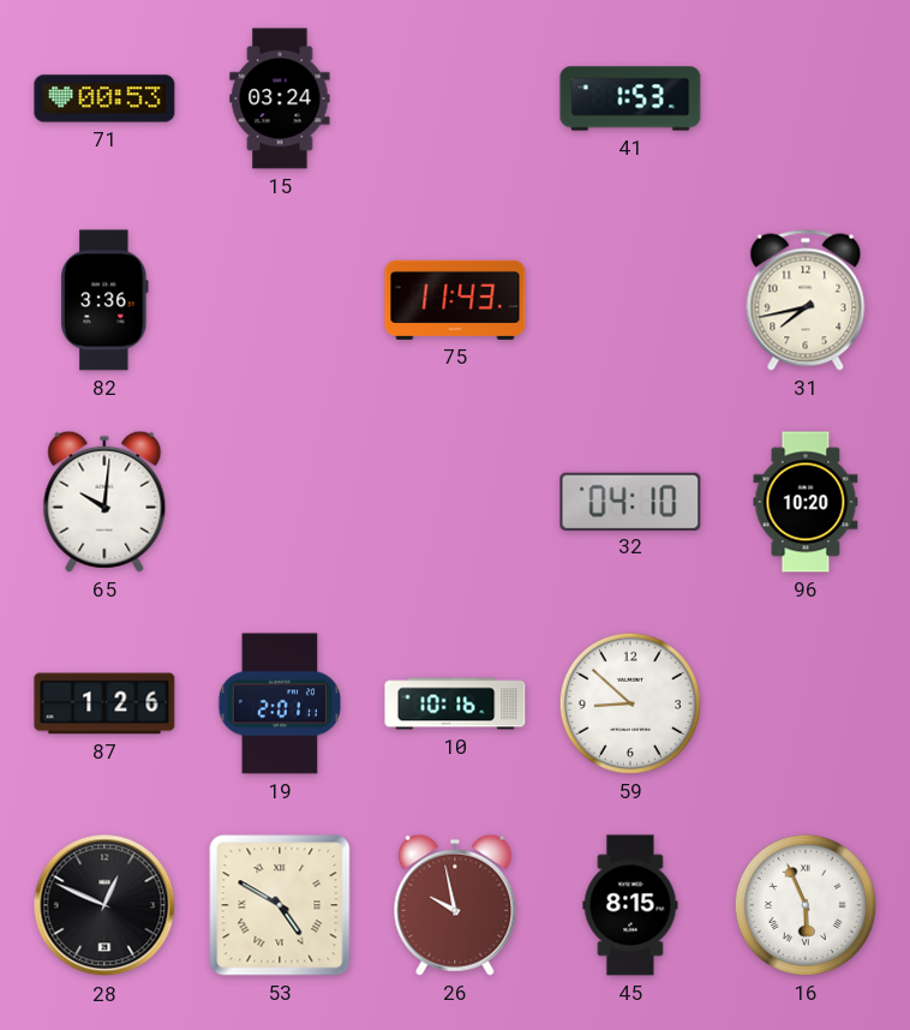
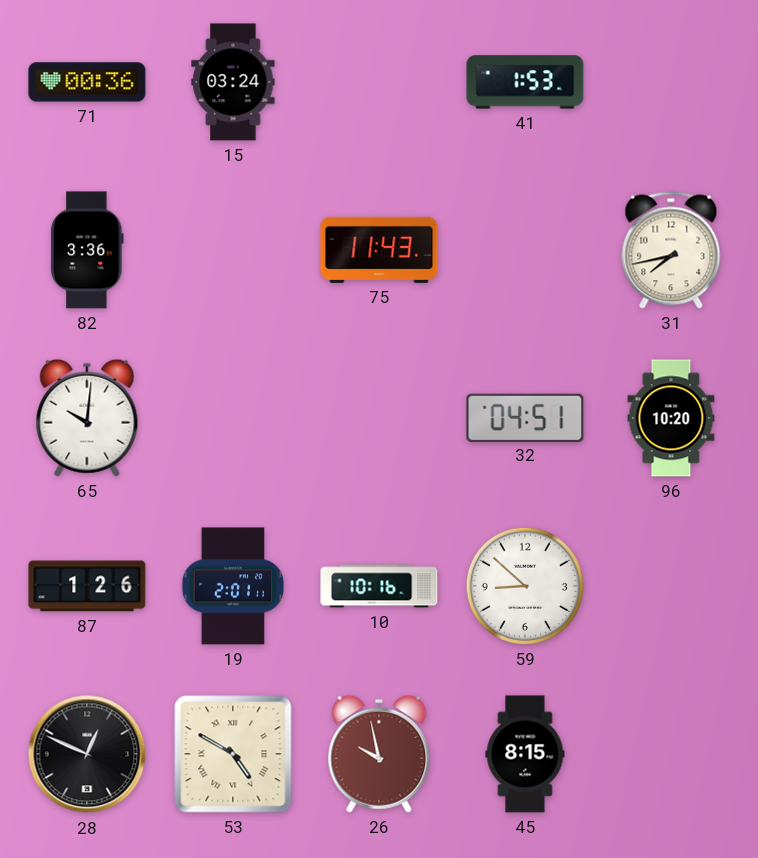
71: 00:53 -> 00:36
32: 04:10 -> 04:51
16: 5:56 -> none
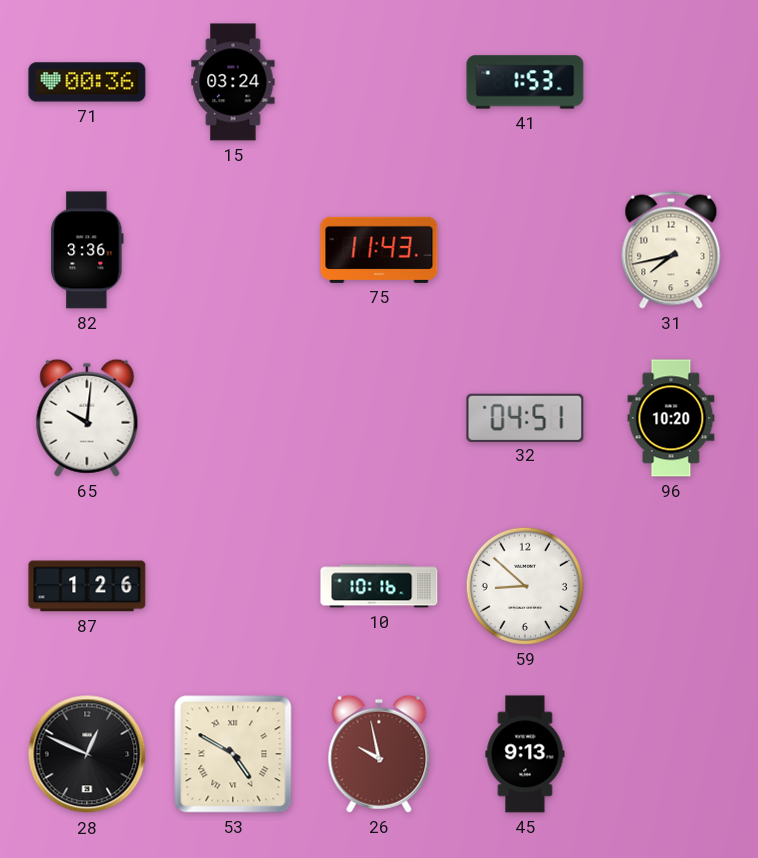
19: 2:01 -> none
45: 8:15 -> 9:13
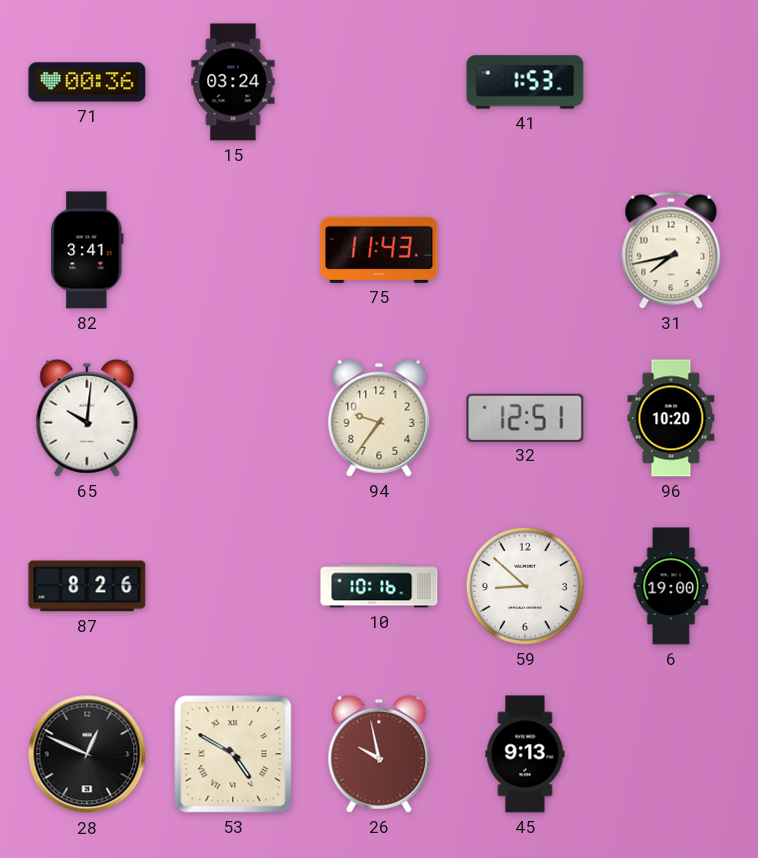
82: 3:36 -> 3:41
94: none -> 9:36
32: 04:51 -> 12:51
87: 1:26 -> 8:26
6: none -> 19:00
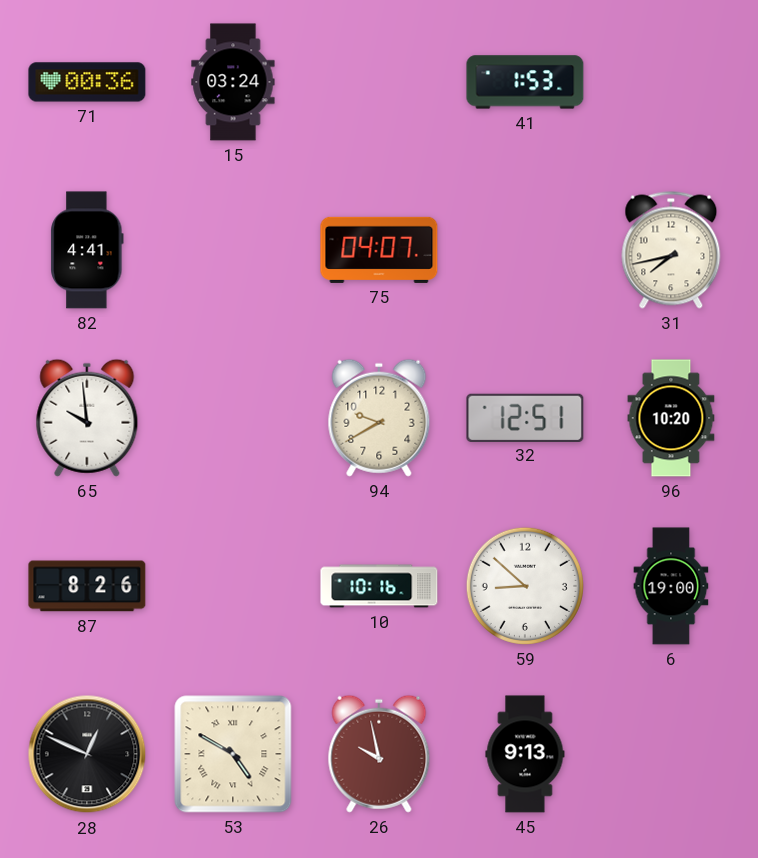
82: 3:41 -> 4:41
75: 11:43 -> 04:07
65: 10:01 -> 9:59
94: 9:36 -> 9:40
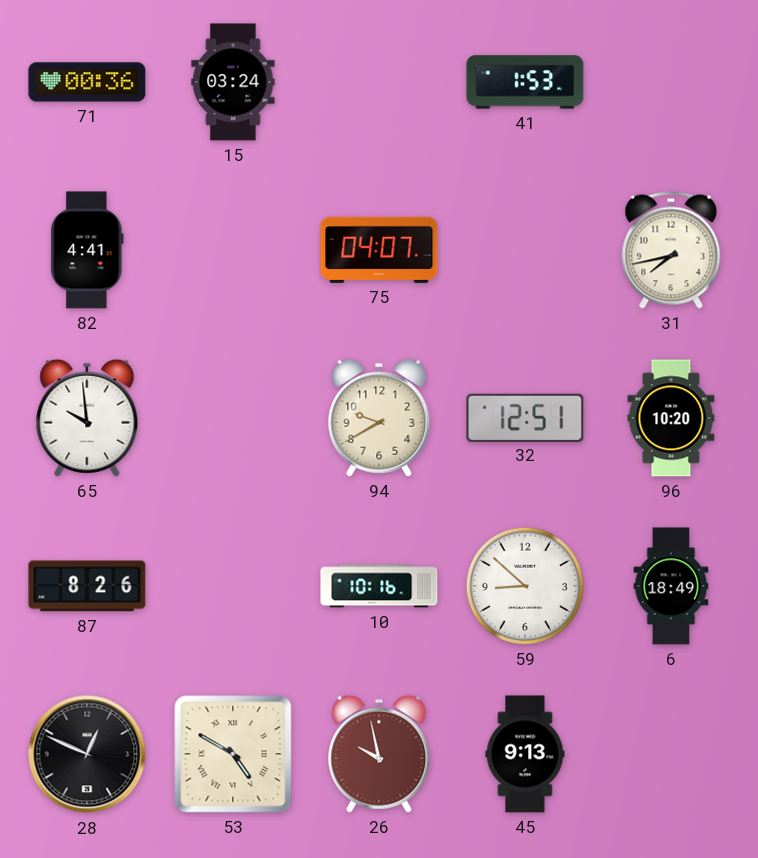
6: 19:00 -> 18:49
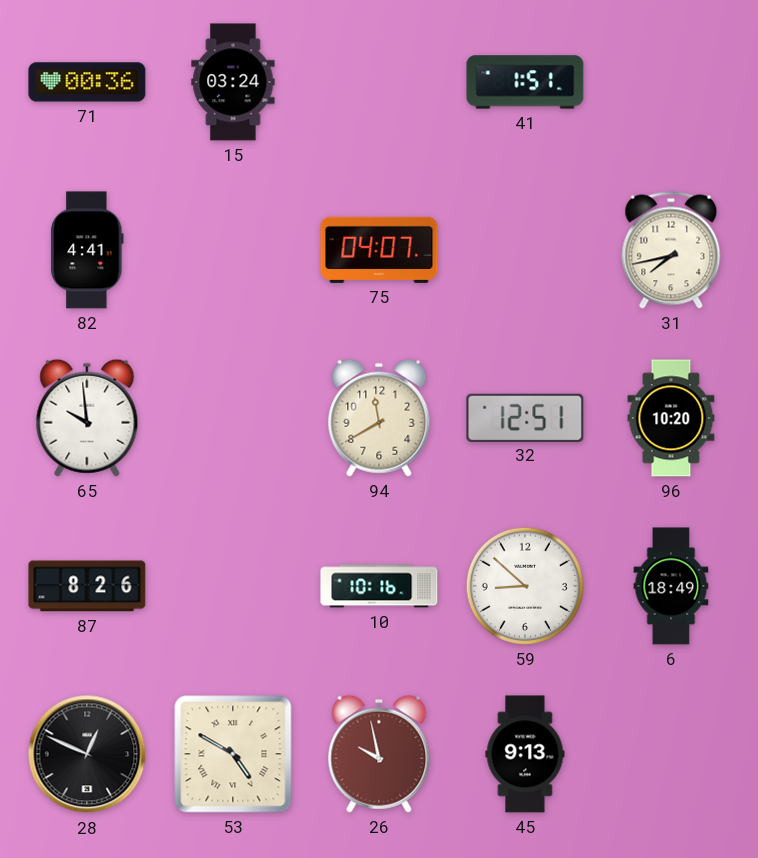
41: 1:53 -> 1:51
94: 9:40 -> 11:40
